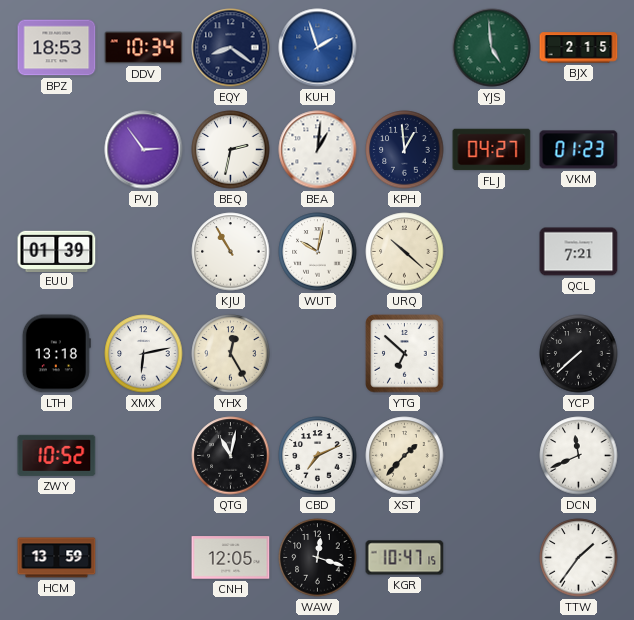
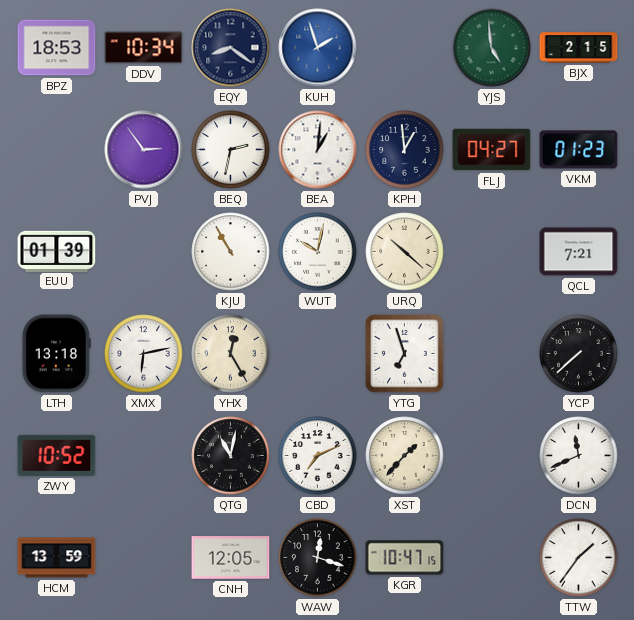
YTG: 6:52 -> 6:57
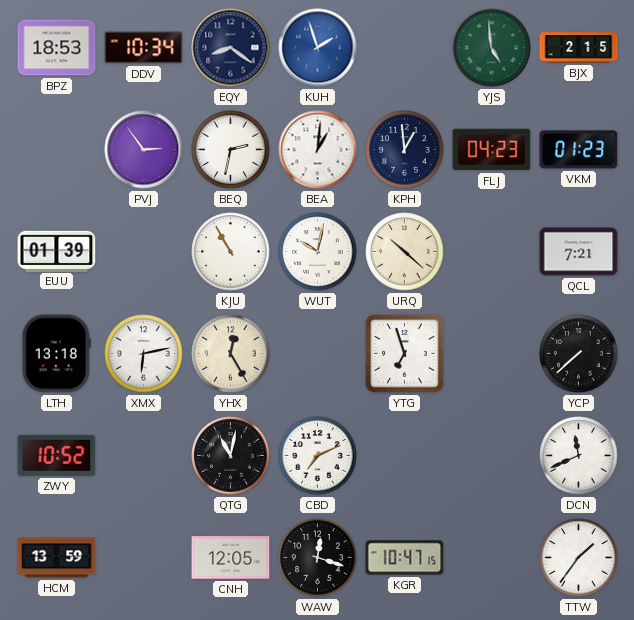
FLJ: 04:27 -> 04:23
XST: 1:37 -> none
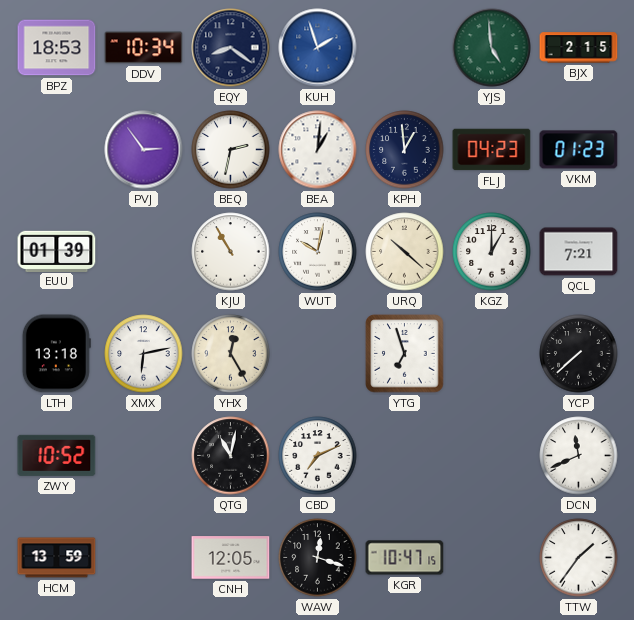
KGZ: none -> 1:00
